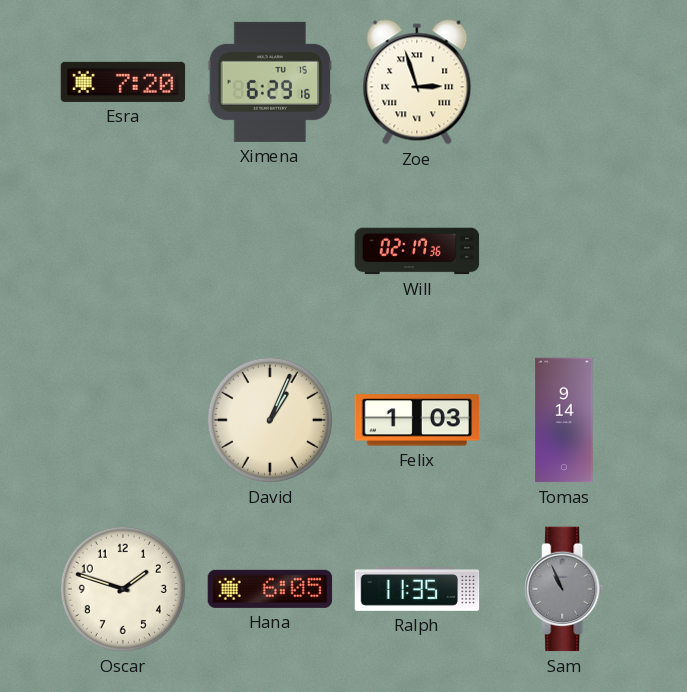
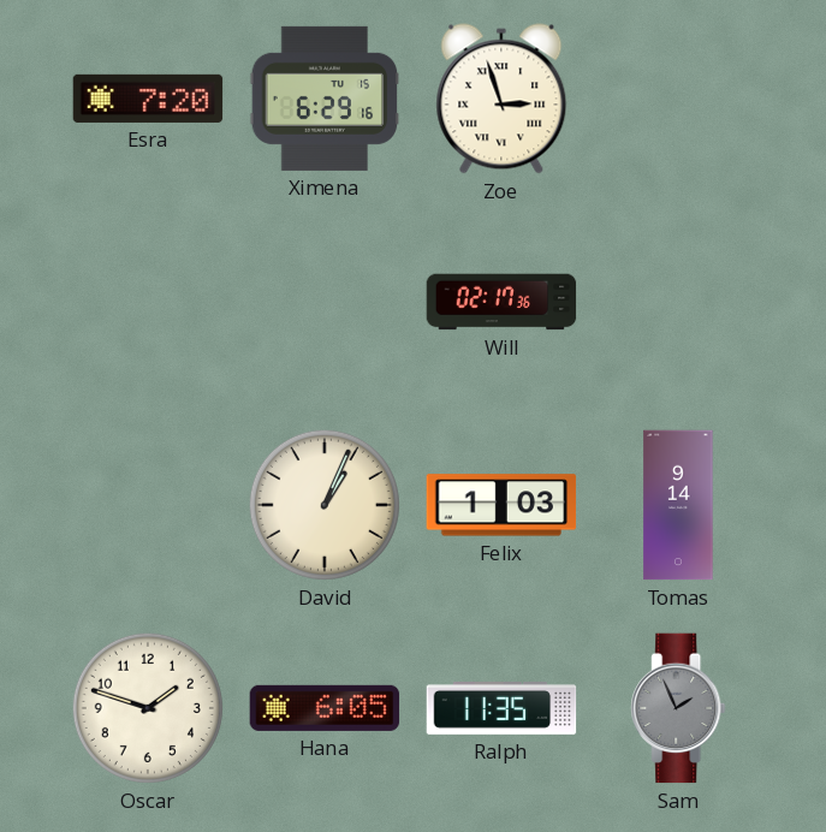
Sam: 10:56 -> 1:56
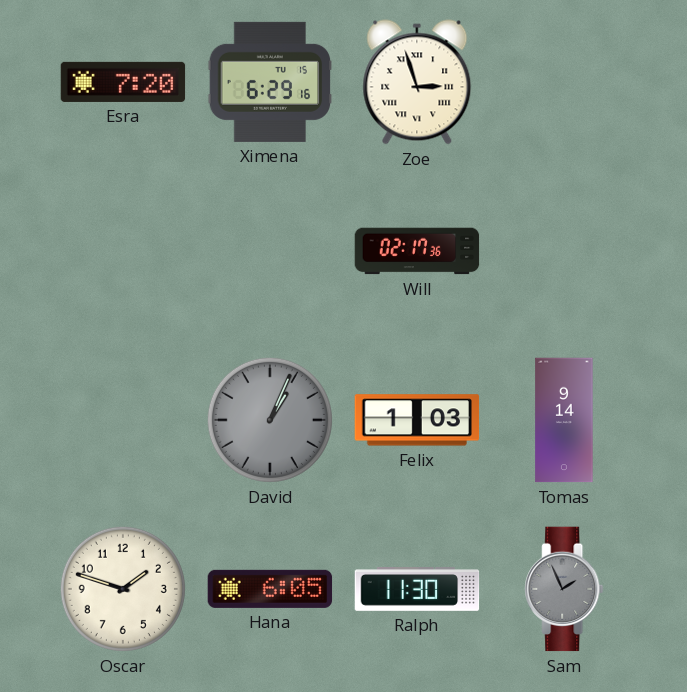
David dial: cream -> grey
Ralph: 11:35 -> 11:30
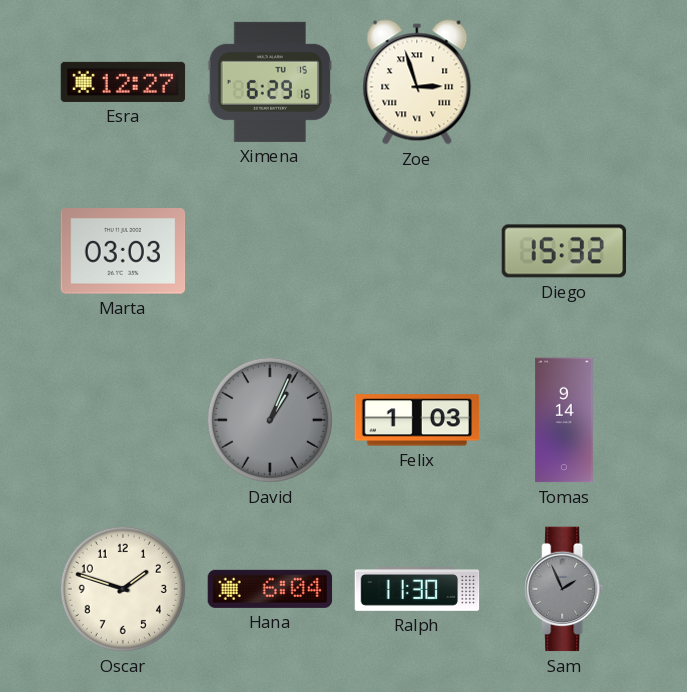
Esra: 7:20 -> 12:27
Marta: none -> 03:03
Will: 02:17 -> none
Diego: none -> 15:32
Hana: 6:05 -> 6:04
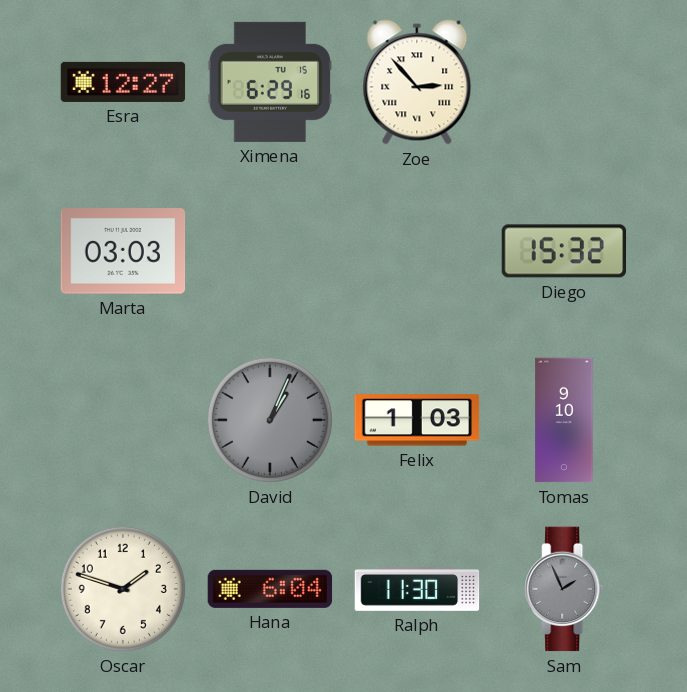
Zoe: 2:57 -> 2:53
Tomas: 9:14 -> 9:10
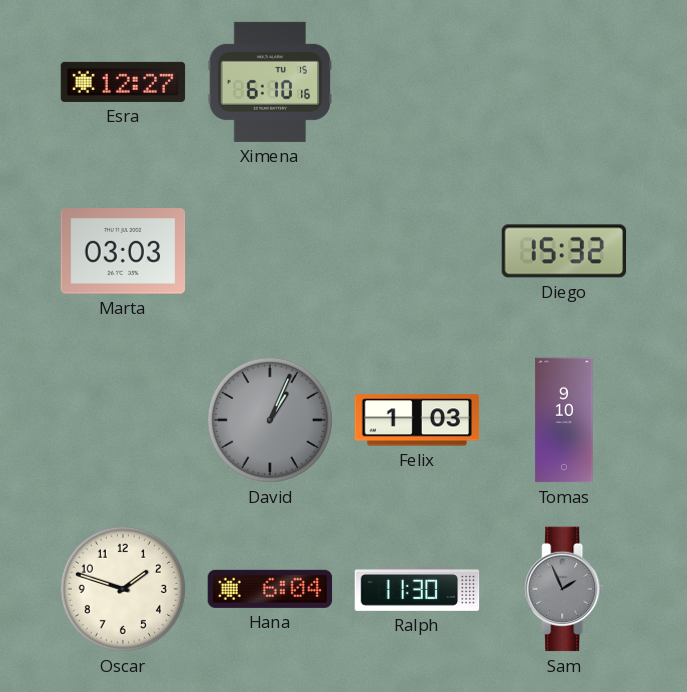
Ximena: 6:29 -> 6:10
Zoe: 2:53 -> none
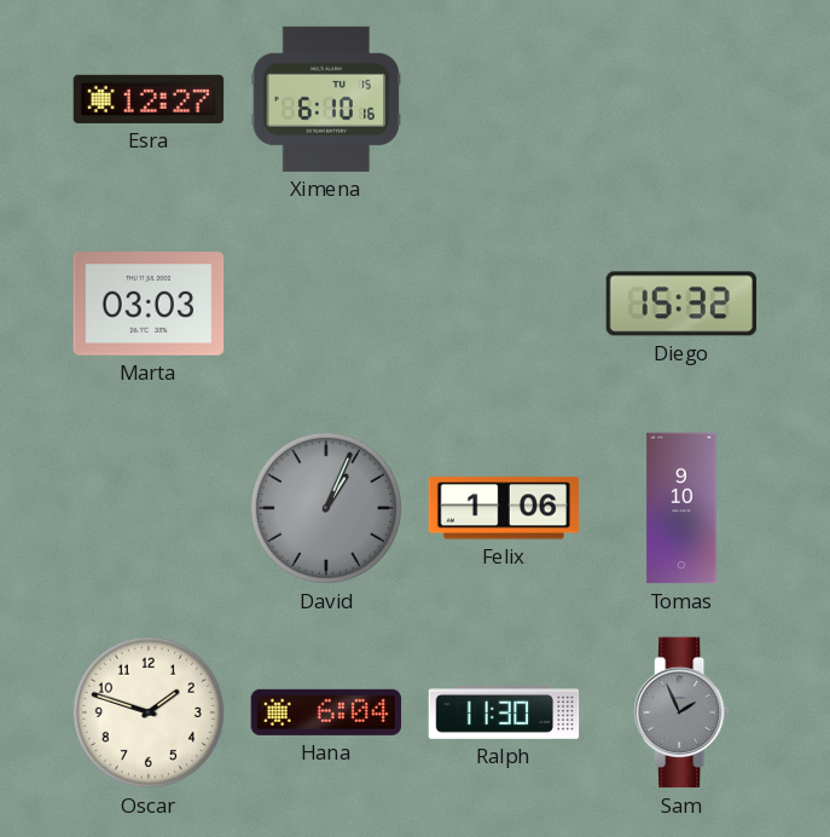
Felix: 1:03 -> 1:06
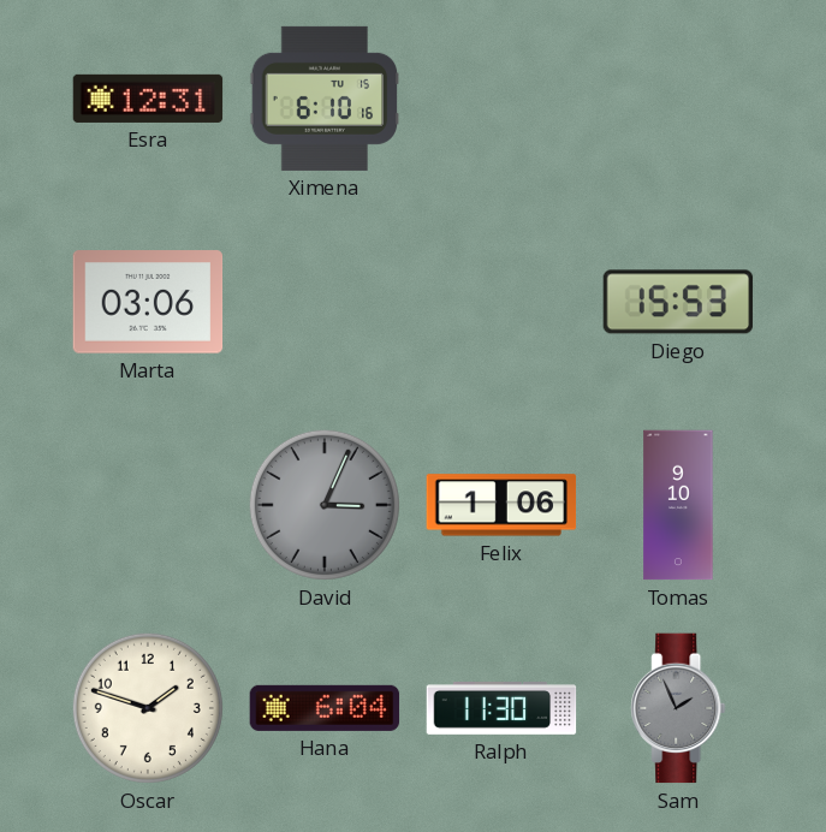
Esra: 12:27 -> 12:31
Marta: 03:03 -> 03:06
Diego: 15:32 -> 15:53
David: 1:04 -> 3:04
